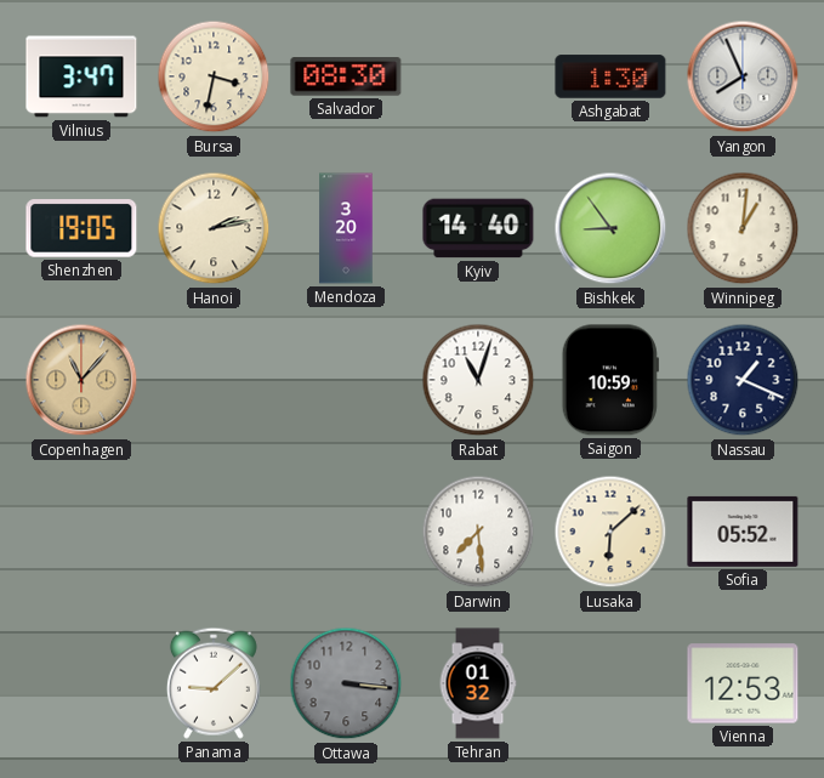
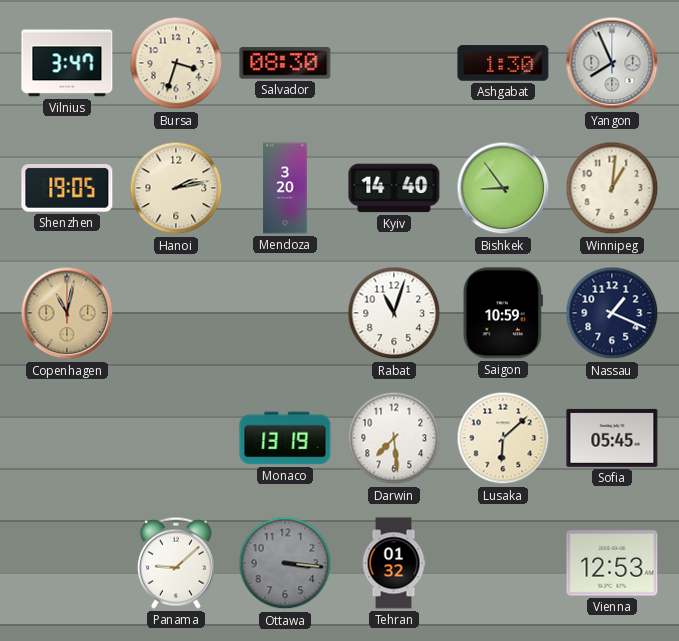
Bursa: 3:32 -> 3:33
Copenhagen: 11:07 -> 11:02
Monaco: none -> 13:19
Sofia: 05:52 -> 05:45
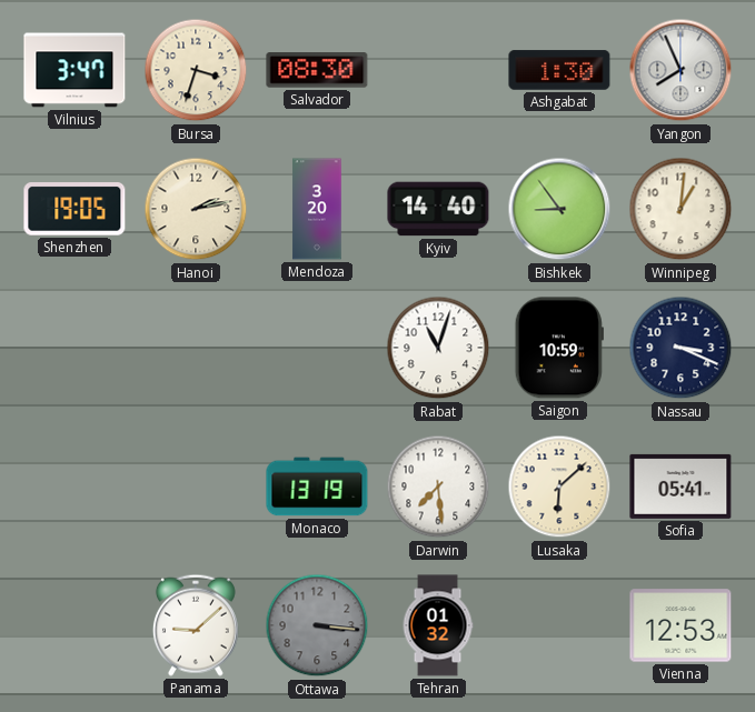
Copenhagen: 11:02 -> none
Nassau: 1:19 -> 3:19
Sofia: 05:45 -> 05:41
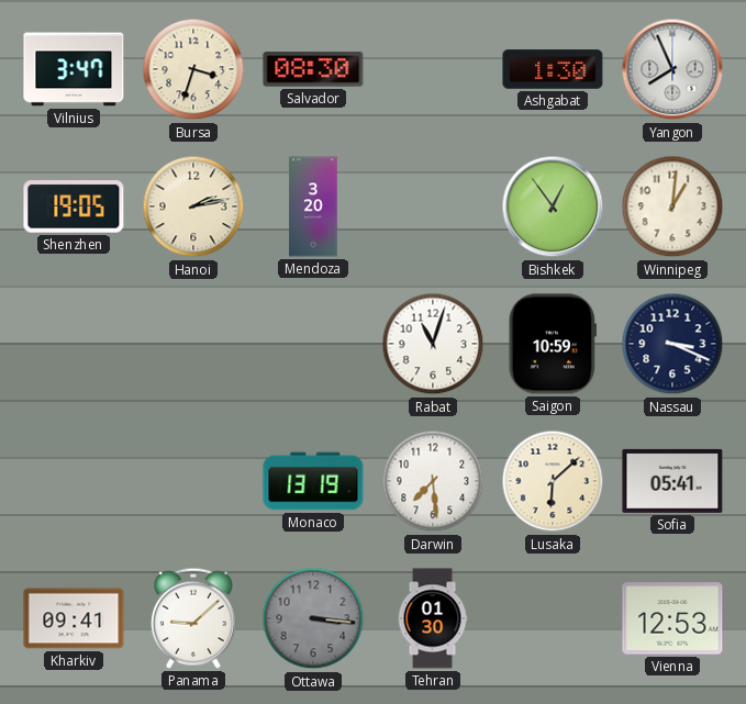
Kyiv: 14:40 -> none
Bishkek: 8:54 -> 12:54
Kharkiv: none -> 09:41
Tehran: 01:32 -> 01:30
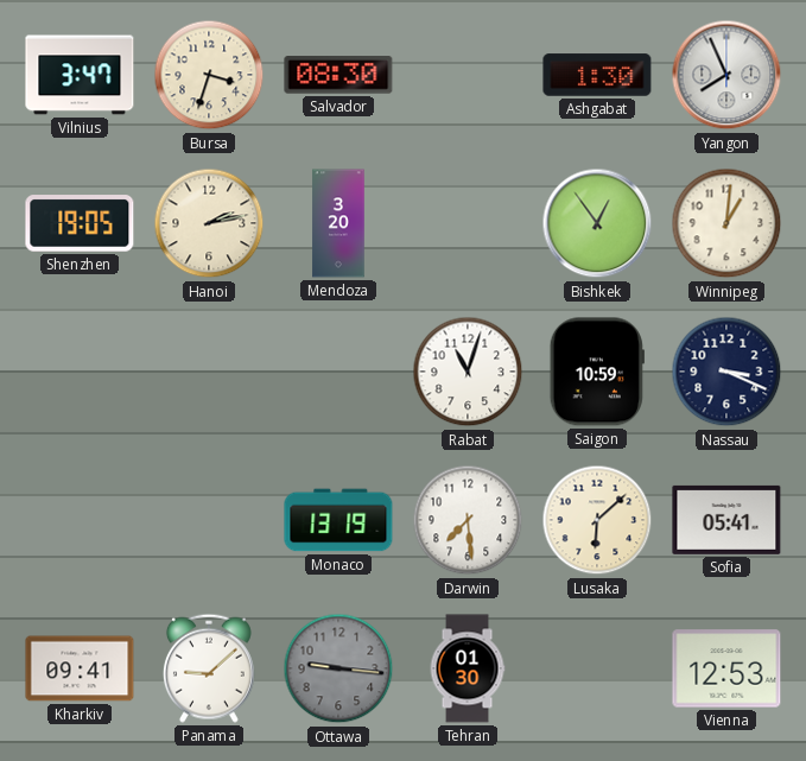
Ottawa: 3:16 -> 9:16
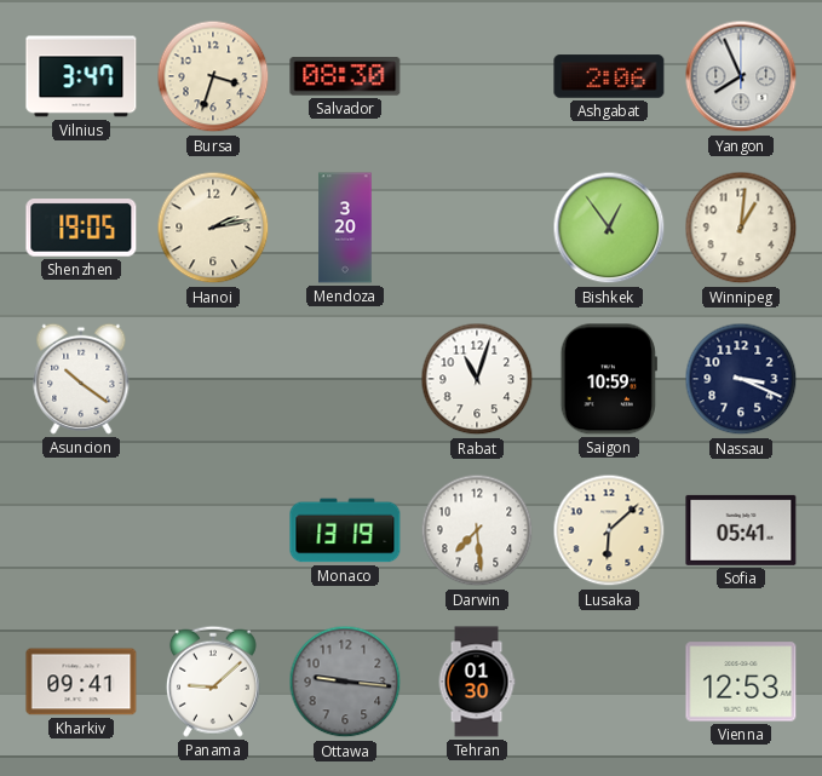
Ashgabat: 1:30 -> 2:06
Asuncion: none -> 10:21
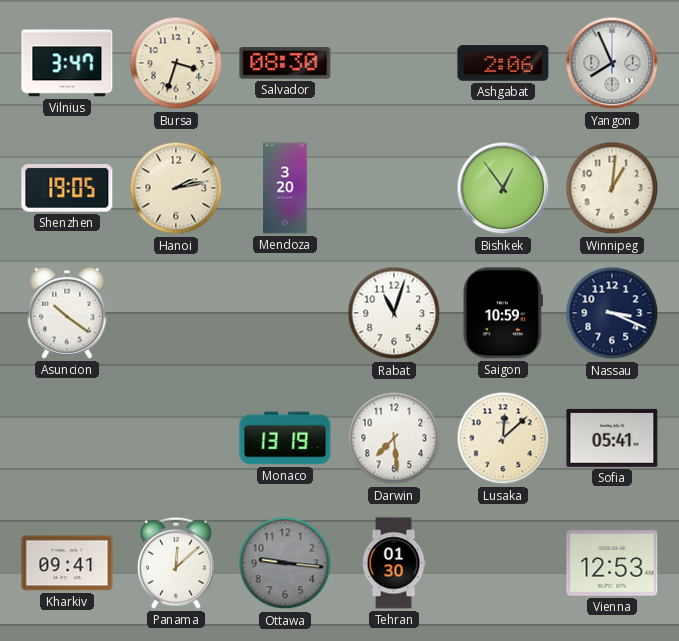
Lusaka: 6:08 -> 12:08
Panama: 9:08 -> 12:08
